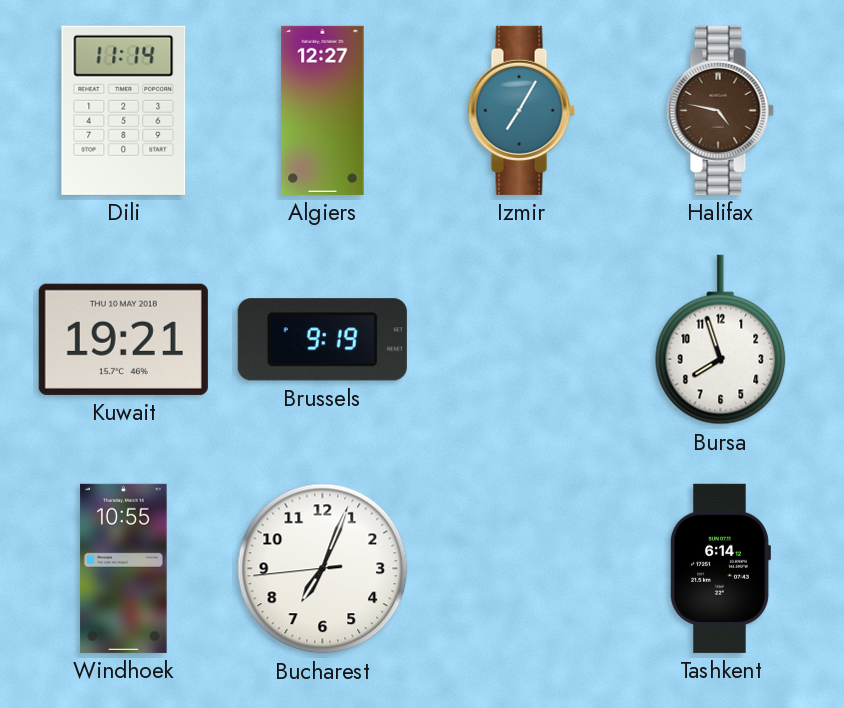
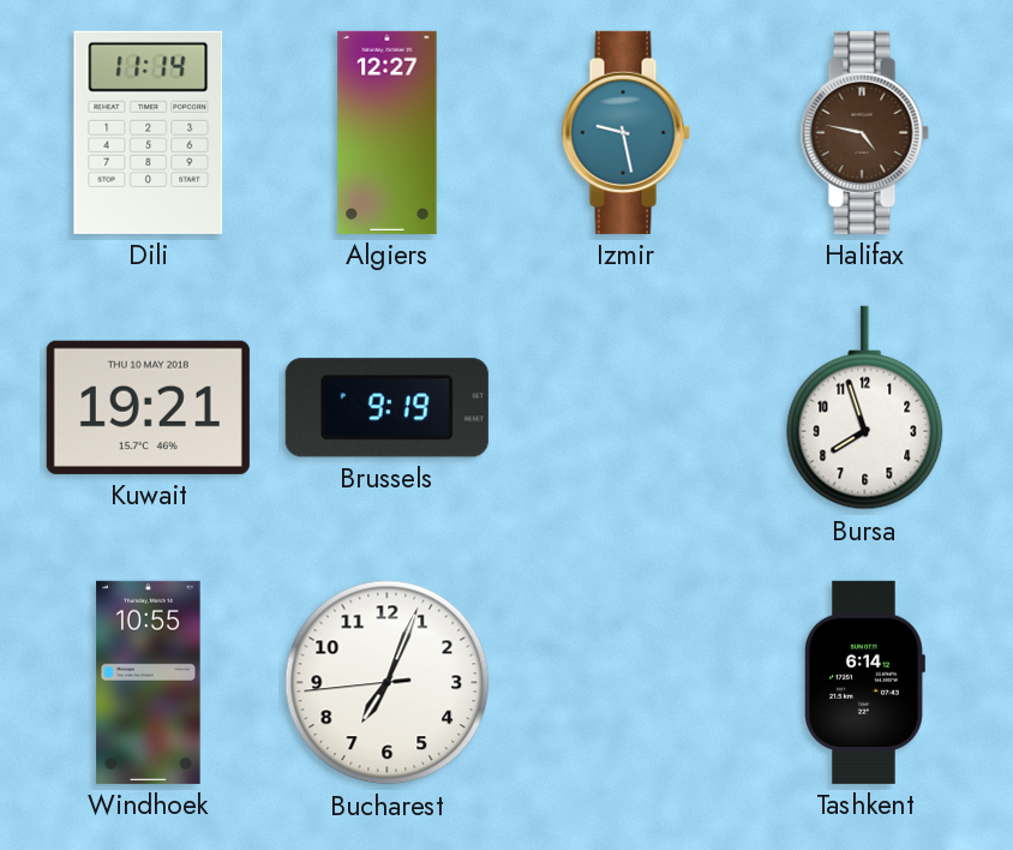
Izmir: 7:05 -> 9:28
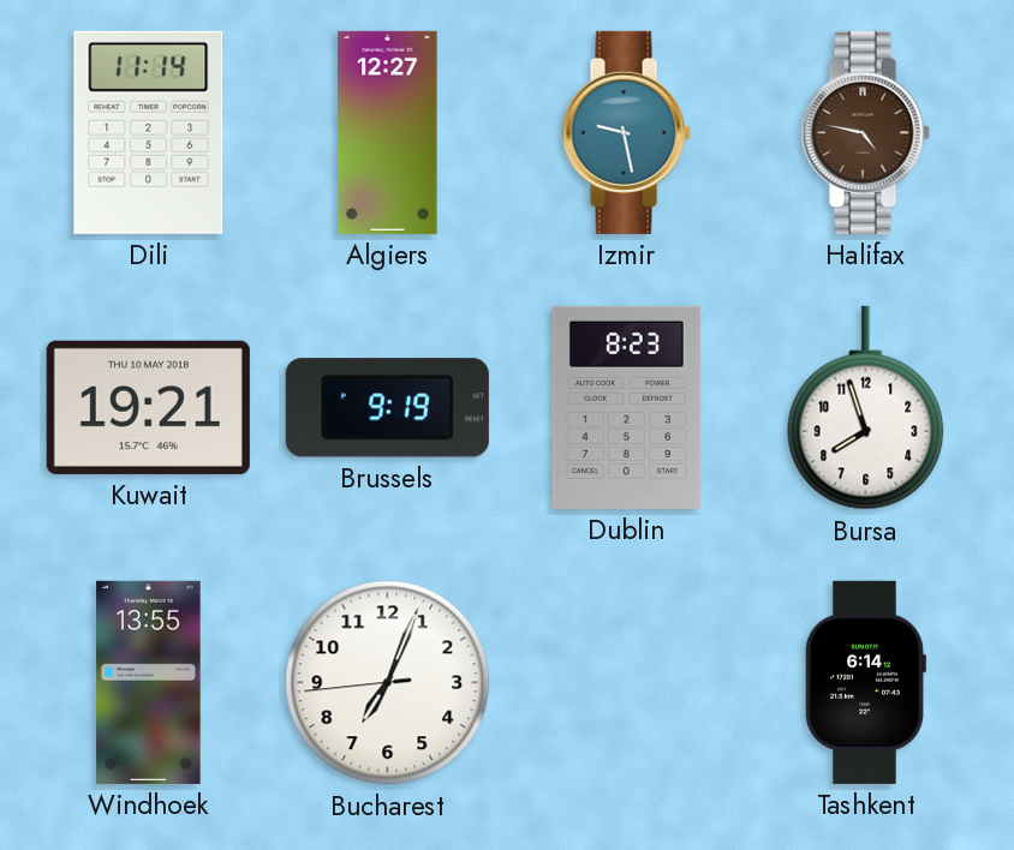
Dublin: none -> 8:23
Windhoek: 10:55 -> 13:55
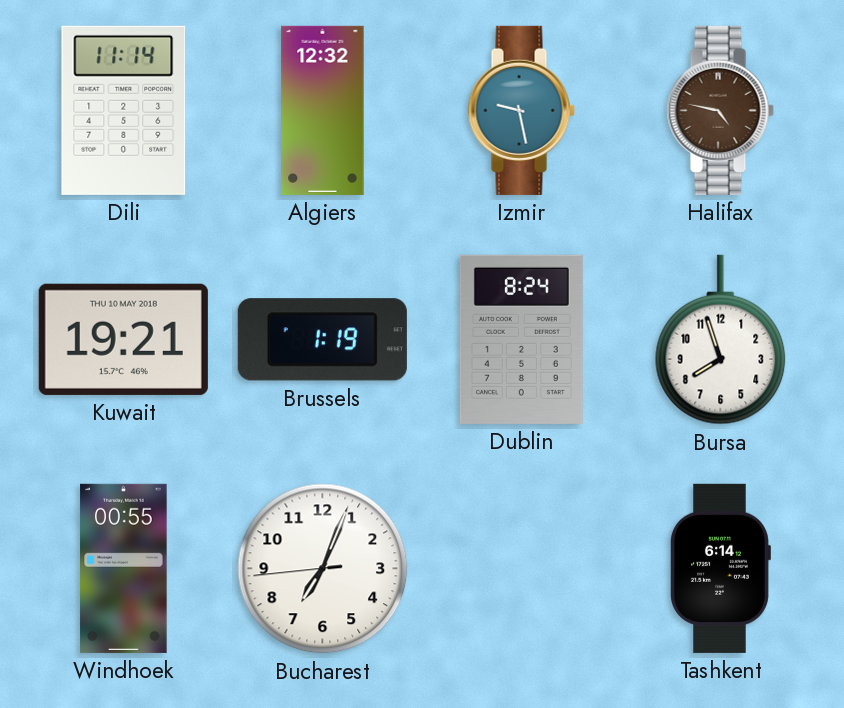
Algiers: 12:27 -> 12:32
Brussels: 9:19 -> 1:19
Dublin: 8:23 -> 8:24
Windhoek: 13:55 -> 00:55
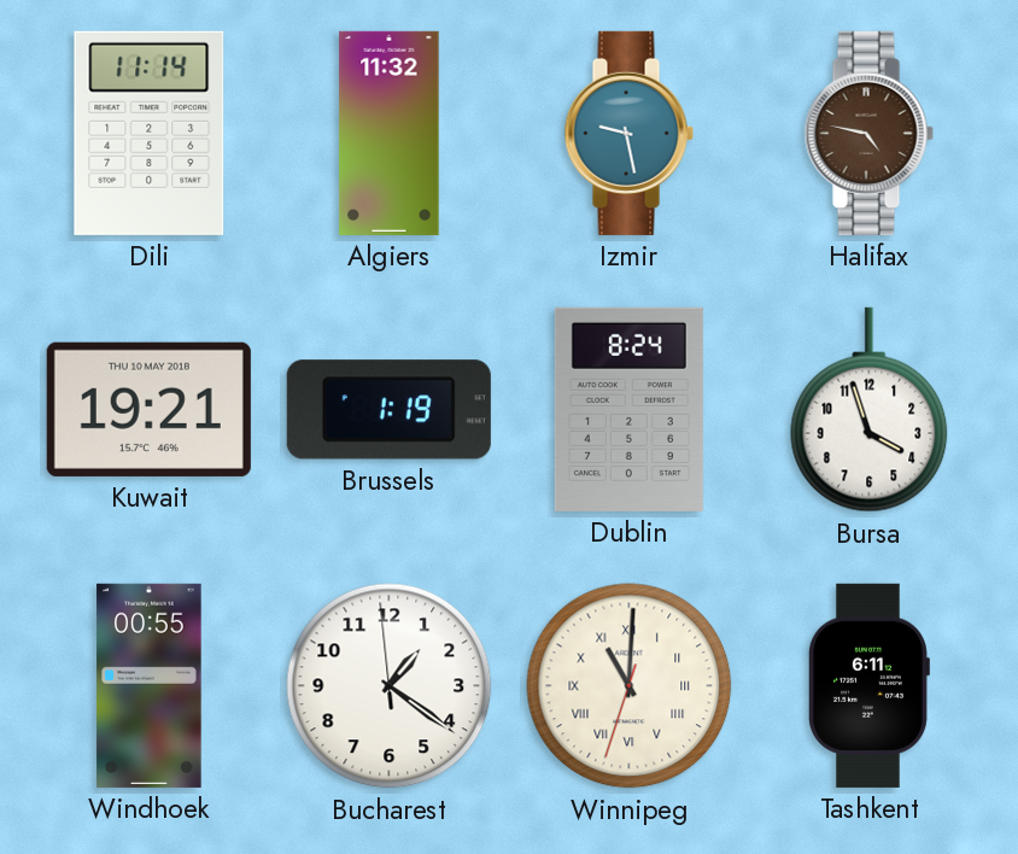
Algiers: 12:32 -> 11:32
Bursa: 7:57 -> 3:57
Bucharest: 7:03 -> 1:20
Winnipeg: none -> 11:00
Tashkent: 6:14 -> 6:11
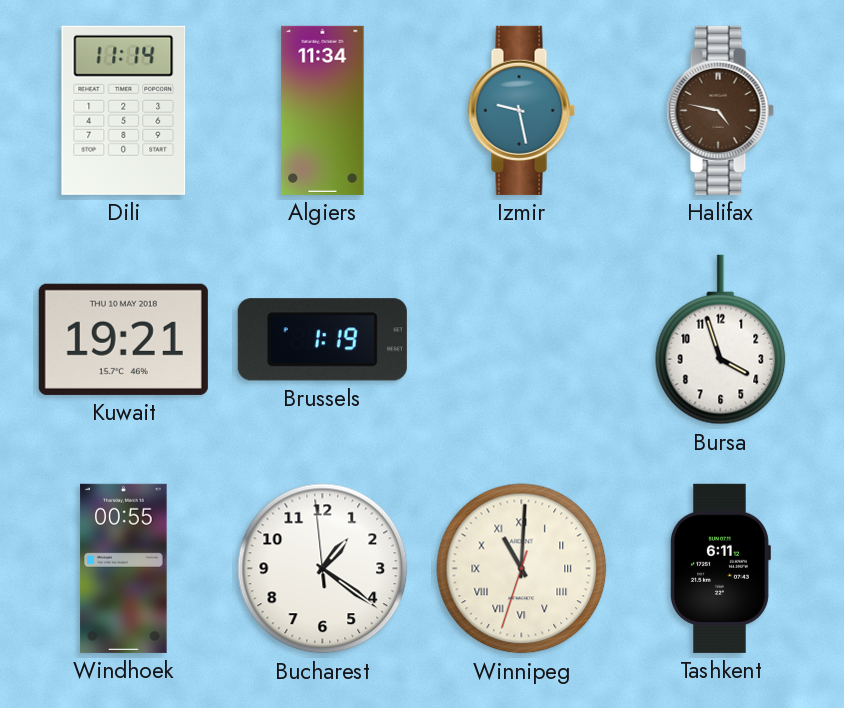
Algiers: 11:32 -> 11:34
Dublin: 8:24 -> none
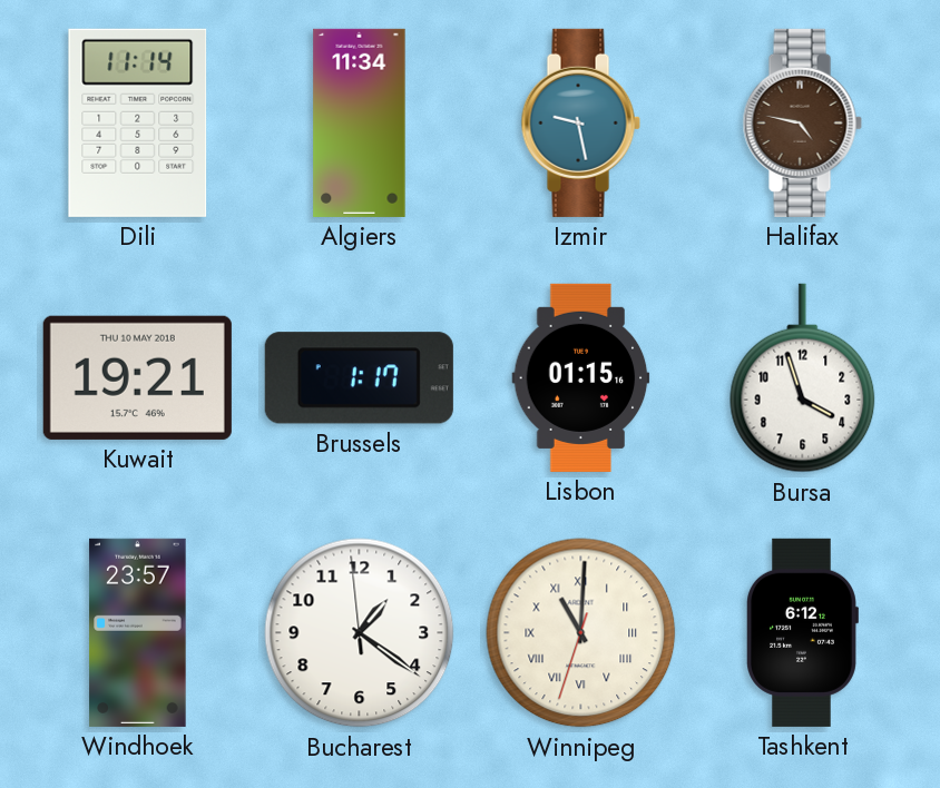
Brussels: 1:19 -> 1:17
Lisbon: none -> 01:15
Windhoek: 00:55 -> 23:57
Tashkent: 6:11 -> 6:12
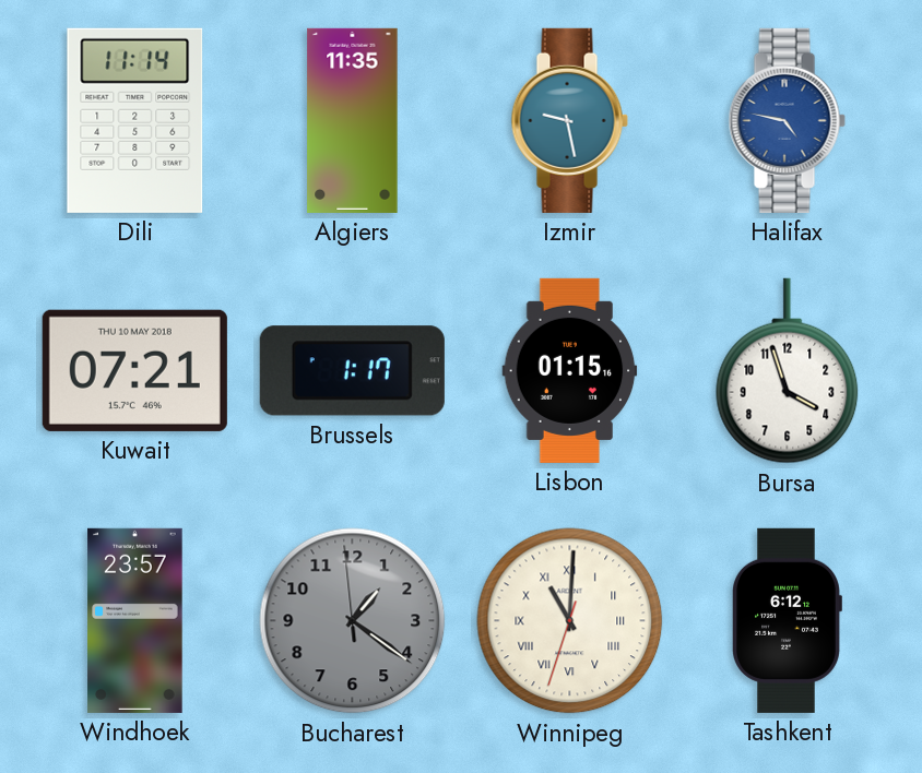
Algiers: 11:34 -> 11:35
Halifax dial: brown -> blue
Kuwait: 19:21 -> 07:21
Bucharest dial: white -> grey
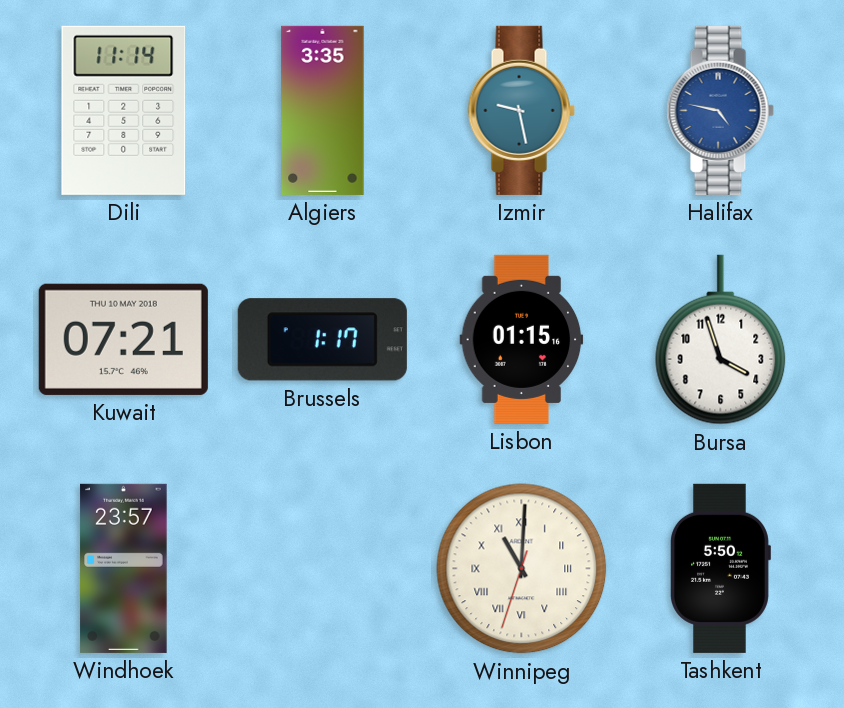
Algiers: 11:35 -> 3:35
Bucharest: 1:20 -> none
Tashkent: 6:12 -> 5:50
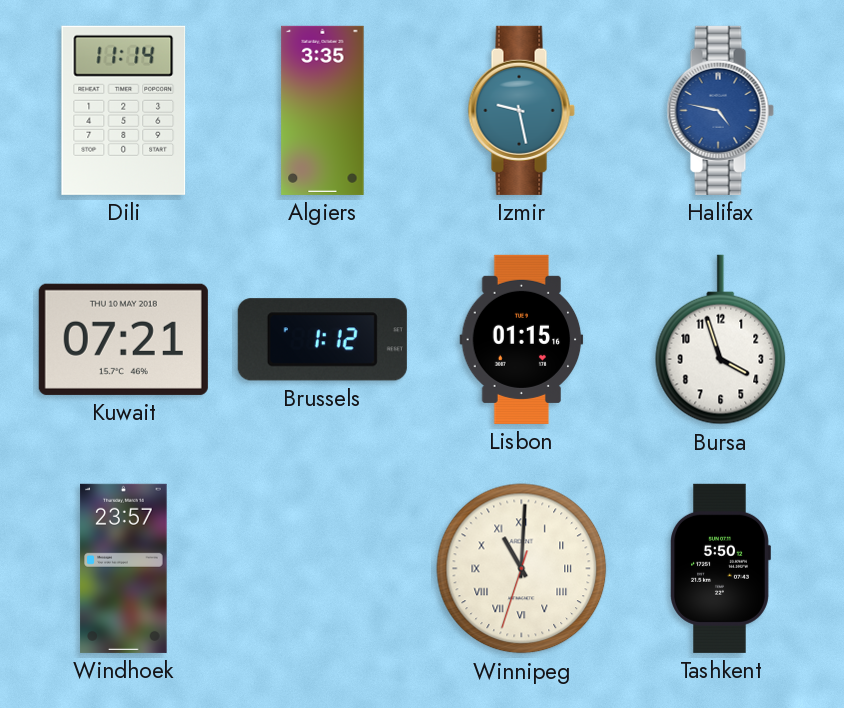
Brussels: 1:17 -> 1:12
